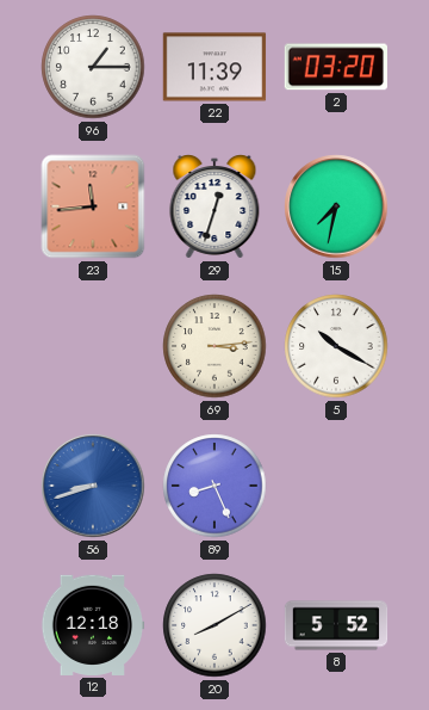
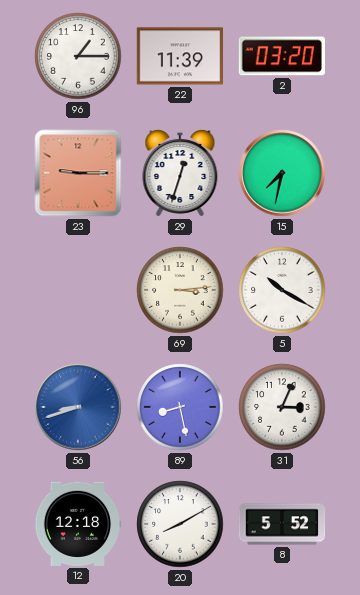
23: 11:44 -> 9:15
89: 8:26 -> 8:28
31: none -> 3:04
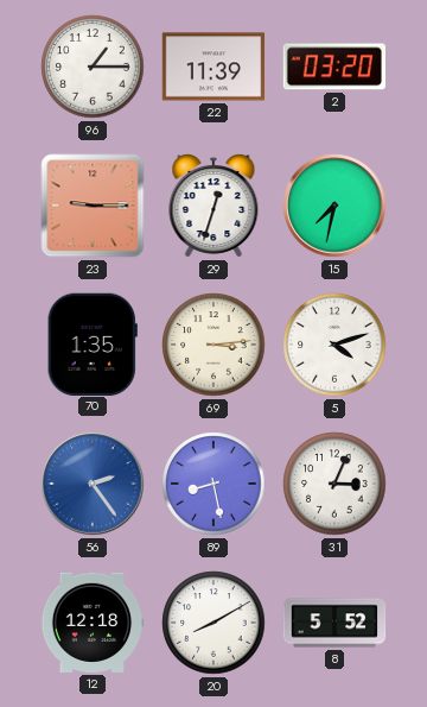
70: none -> 1:35
5: 10:20 -> 4:12
56: 8:42 -> 2:24
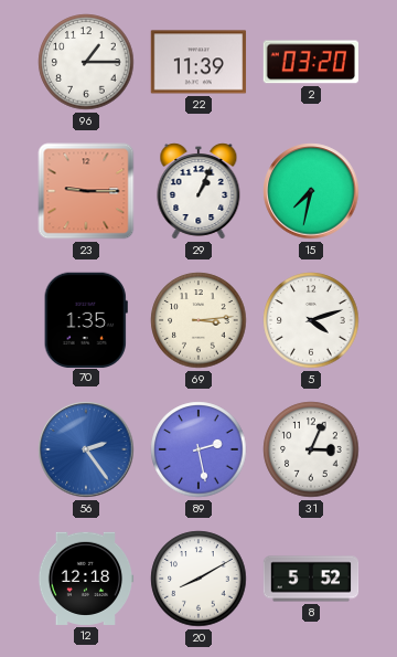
29: 12:33 -> 1:04
89: 8:28 -> 2:28
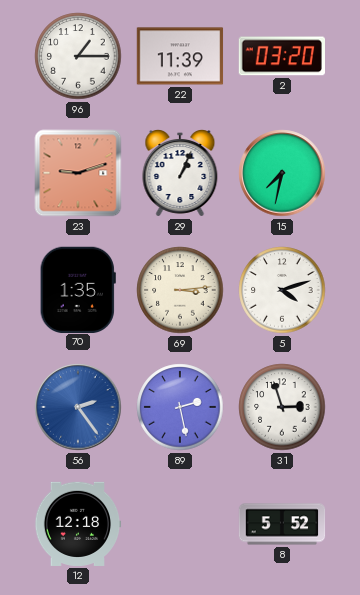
23: 9:15 -> 9:12
31: 3:04 -> 2:57
20: 8:10 -> none
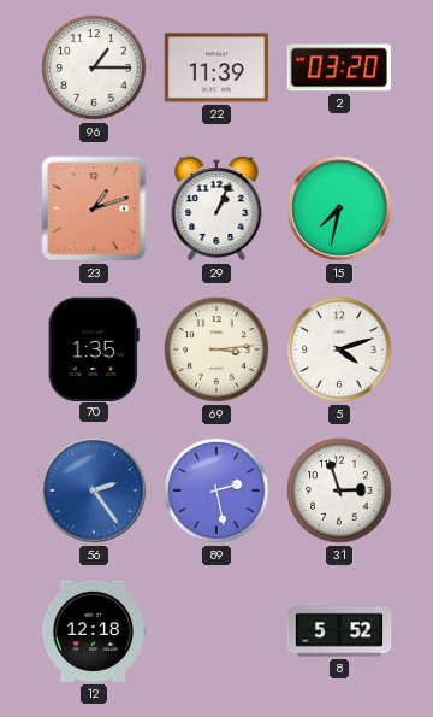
23: 9:12 -> 1:12
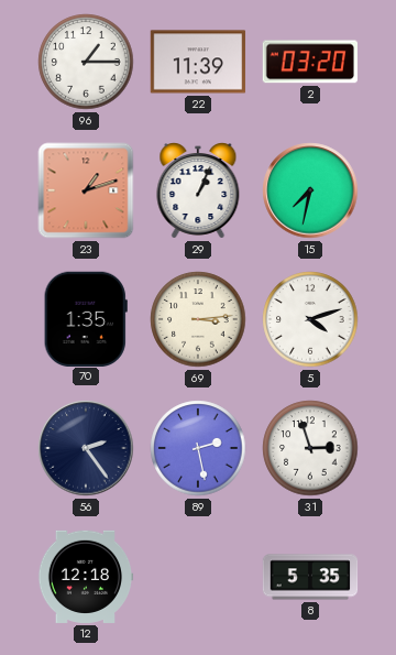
56 dial: blue -> navy
8: 5:52 -> 5:35
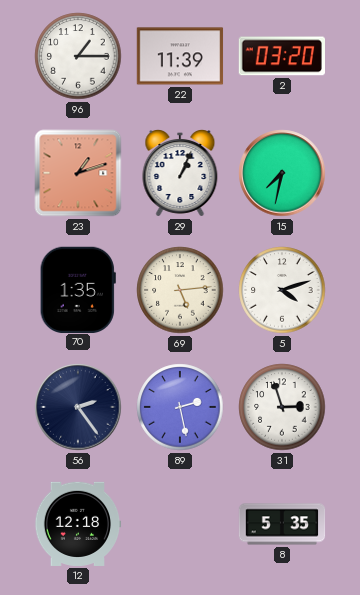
69: 3:14 -> 5:14
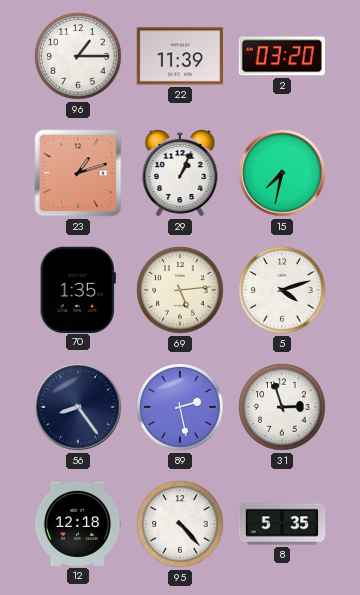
56: 2:24 -> 8:24
95: none -> 4:23
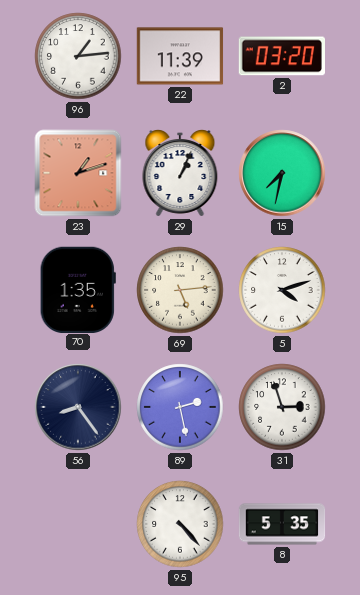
96: 1:15 -> 1:14
12: 12:18 -> none
